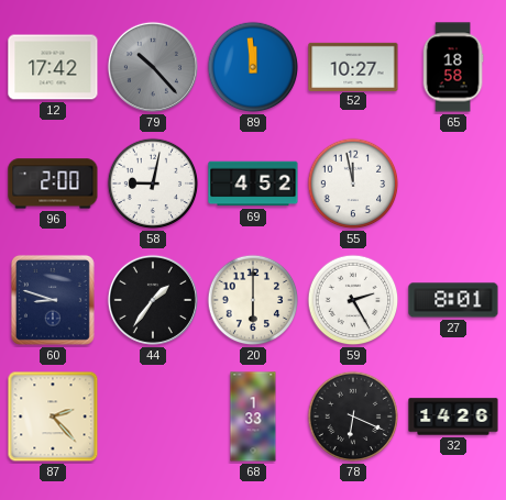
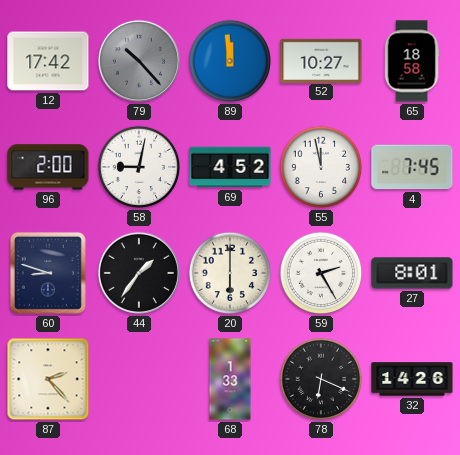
4: none -> 7:45
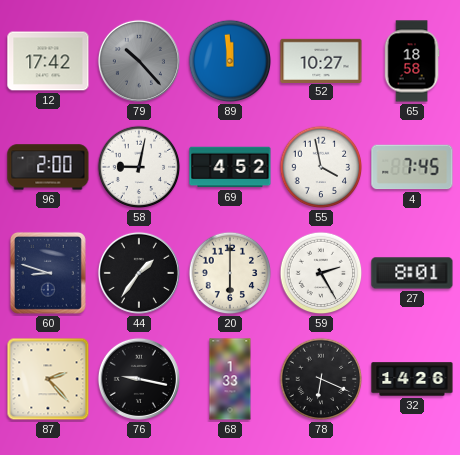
55: 11:58 -> 3:58
76: none -> 9:17
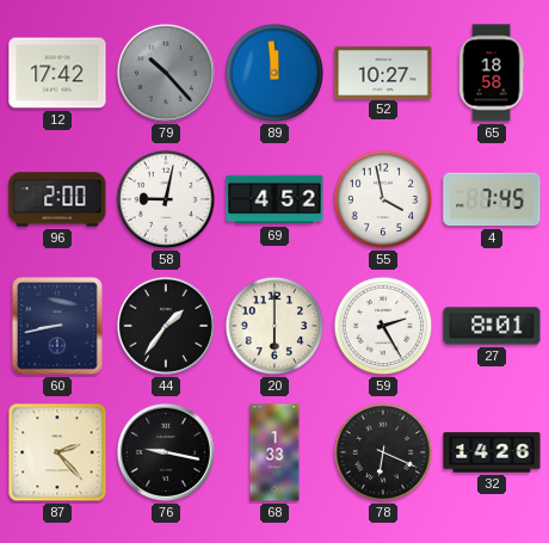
60: 8:48 -> 8:43
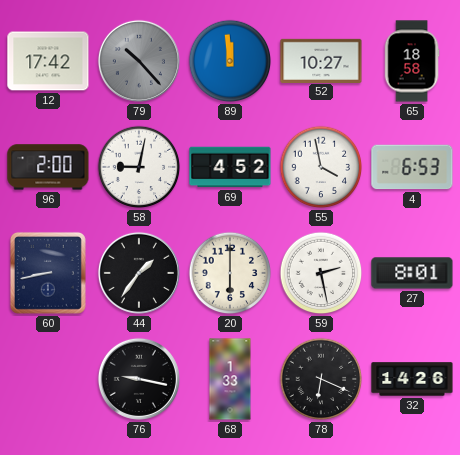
4: 7:45 -> 6:53
59: 2:25 -> 2:28
87: 2:23 -> none
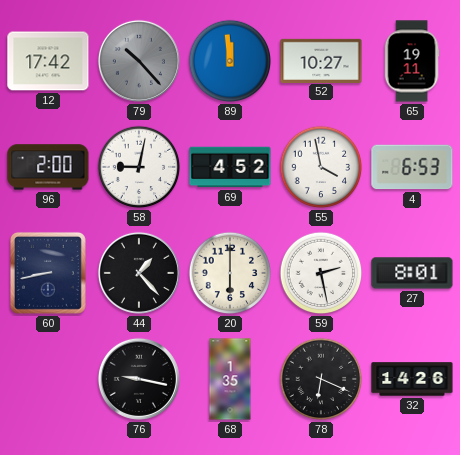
65: 18:58 -> 19:11
44: 1:36 -> 1:23
68: 1:33 -> 1:35
